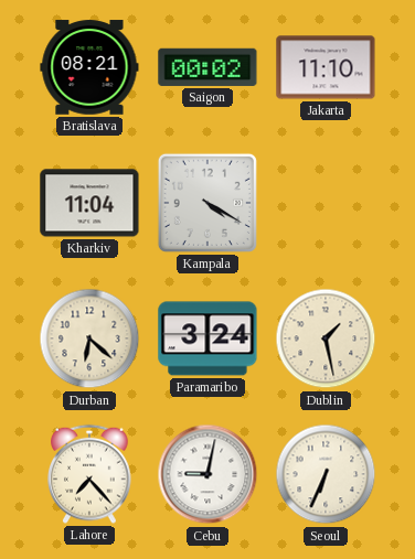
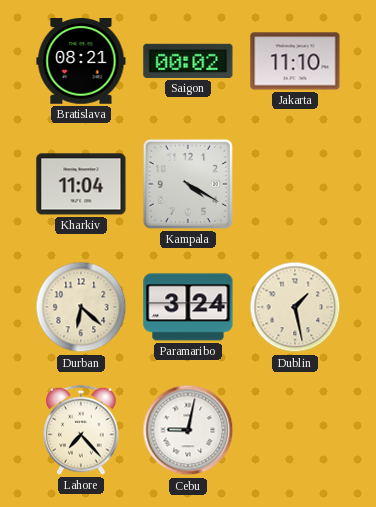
Seoul: 6:34 -> none
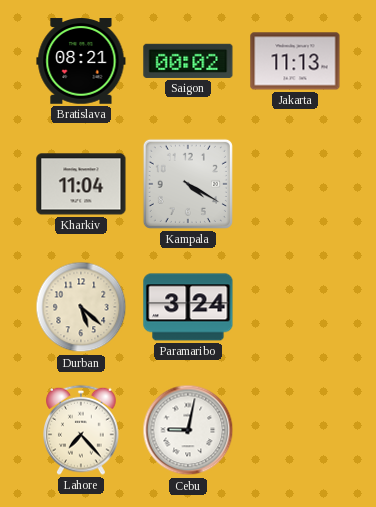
Jakarta: 11:10 -> 11:13
Durban: 6:22 -> 5:22
Dublin: 1:28 -> none
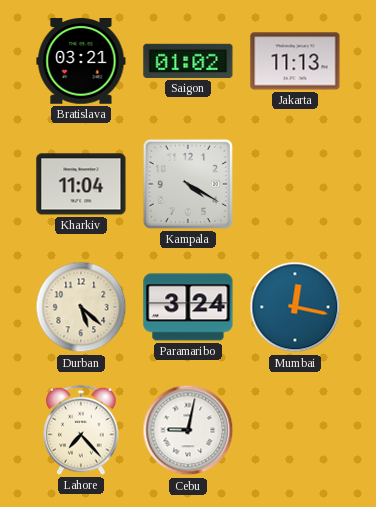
Bratislava: 08:21 -> 03:21
Saigon: 00:02 -> 01:02
Mumbai: none -> 12:17
